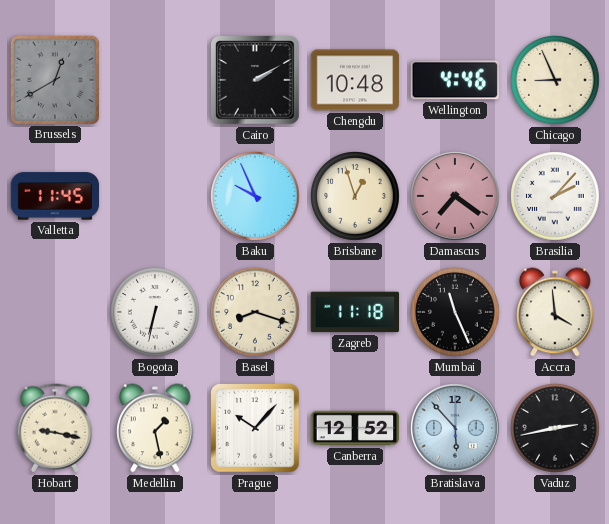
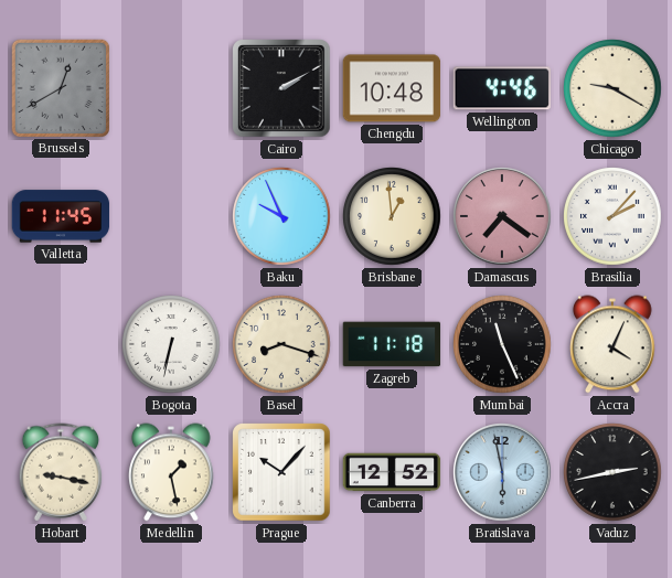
Chicago: 8:56 -> 9:20
Brisbane: 12:57 -> 12:59
Accra: 3:59 -> 4:04
Bratislava: 5:53 -> 5:58
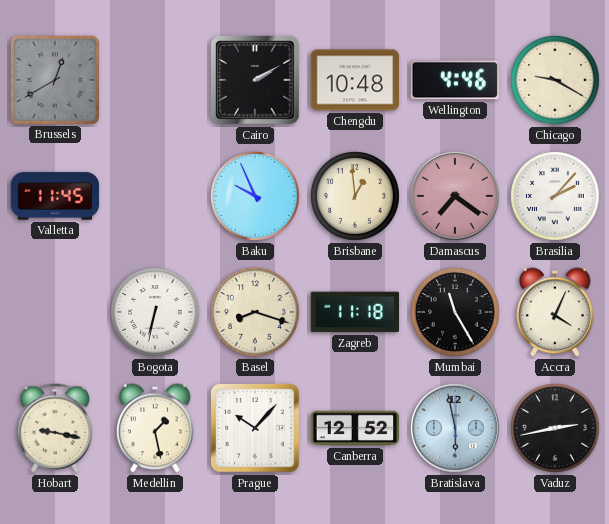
Mumbai: 11:26 -> 11:25
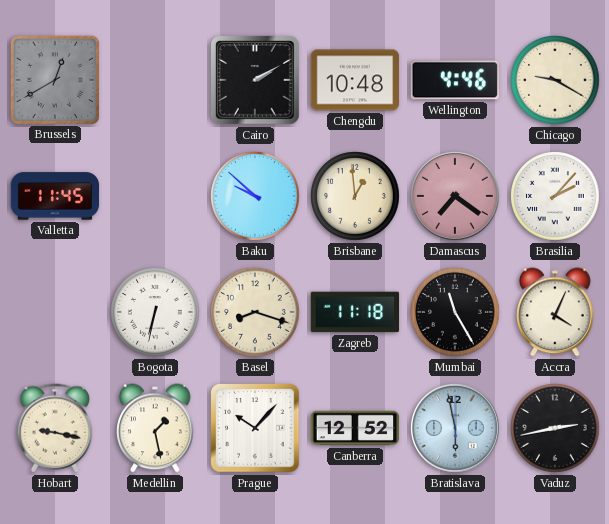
Baku: 9:56 -> 9:52
